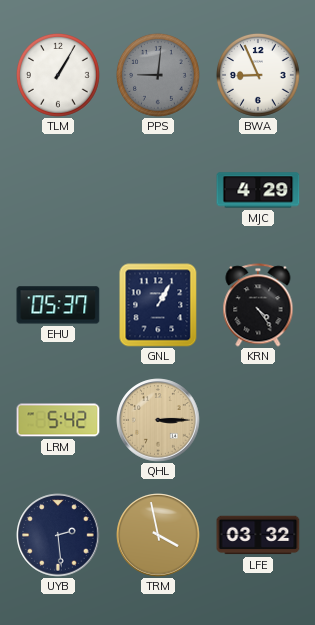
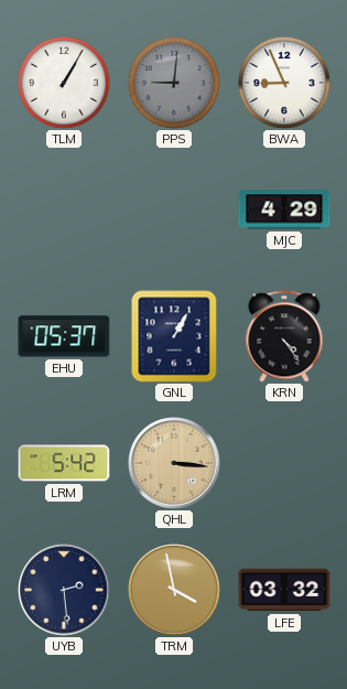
QHL: 3:15 -> 3:16
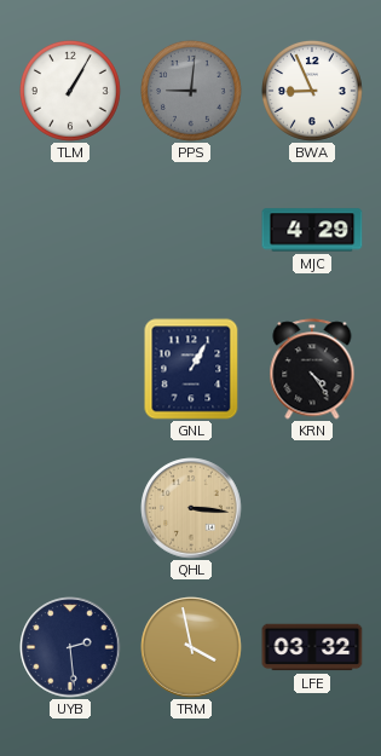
EHU: 05:37 -> none
LRM: 5:42 -> none
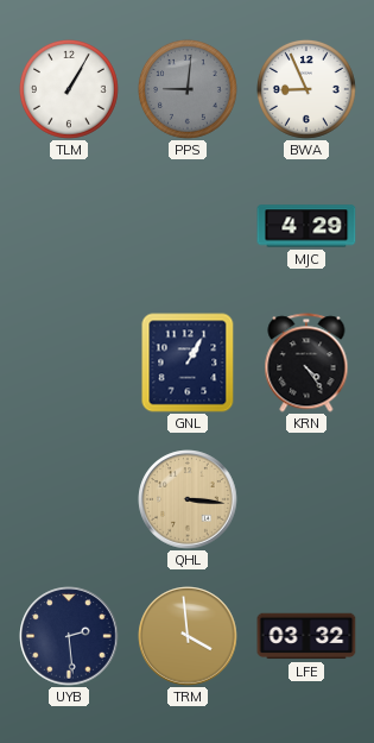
TRM: 3:58 -> 3:59
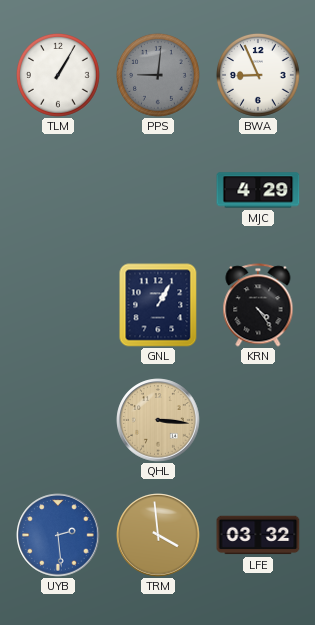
UYB dial: navy -> blue
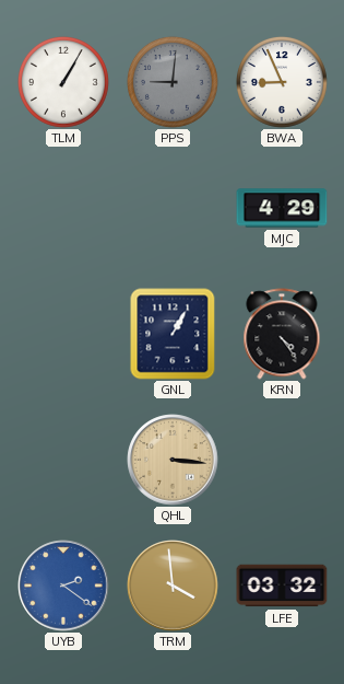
UYB: 2:29 -> 2:21
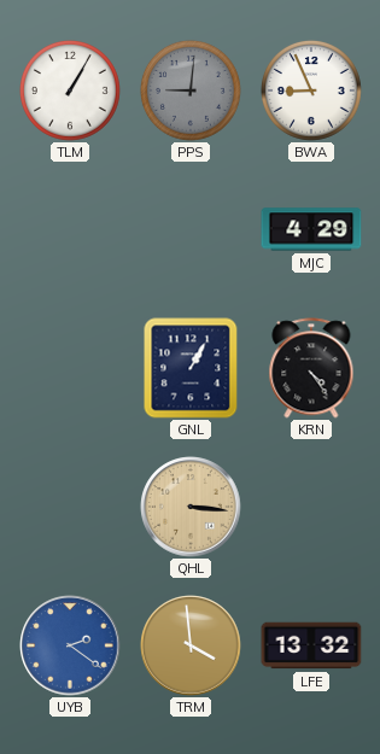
LFE: 03:32 -> 13:32
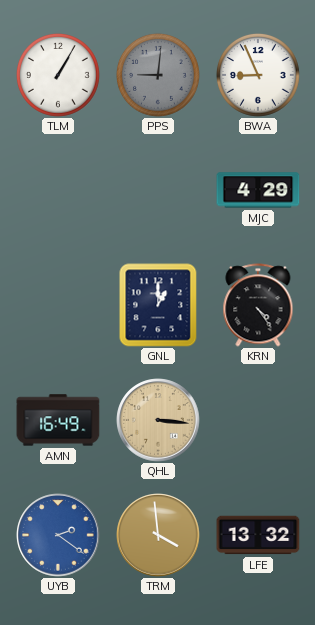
GNL: 1:05 -> 1:00
AMN: none -> 16:49
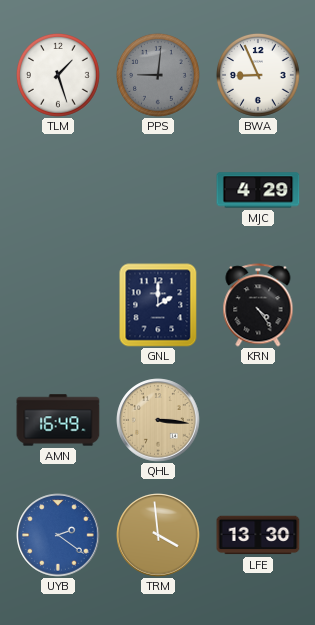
TLM: 1:05 -> 1:27
GNL: 1:00 -> 2:00
LFE: 13:32 -> 13:30
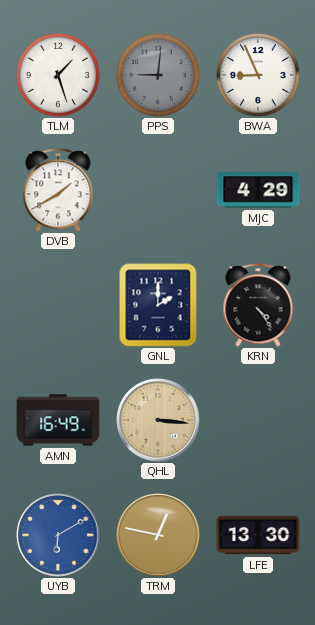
DVB: none -> 1:40
UYB: 2:21 -> 6:10
TRM: 3:59 -> 12:47
